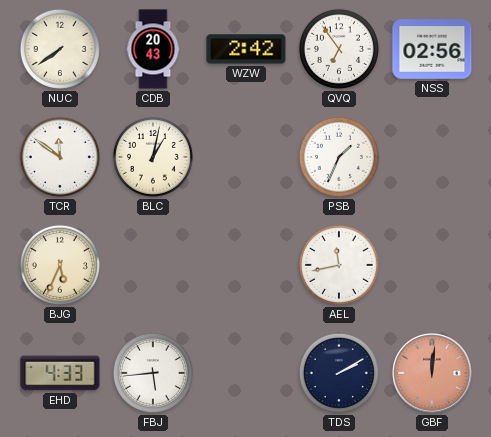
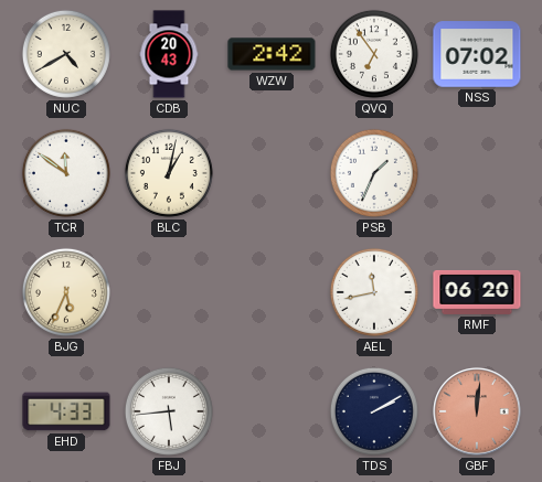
NUC: 7:39 -> 4:40
NSS: 02:56 -> 07:02
RMF: none -> 06:20
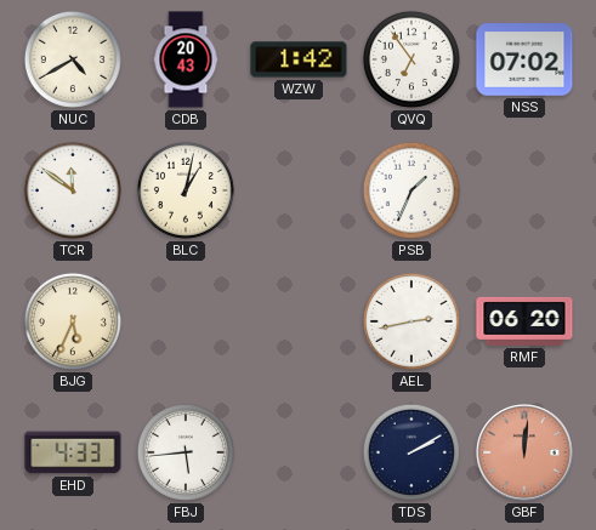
WZW: 2:42 -> 1:42
AEL: 11:43 -> 2:43
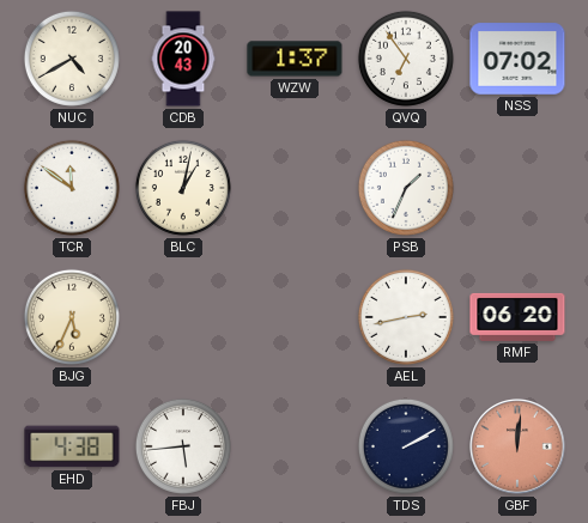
WZW: 1:42 -> 1:37
EHD: 4:33 -> 4:38
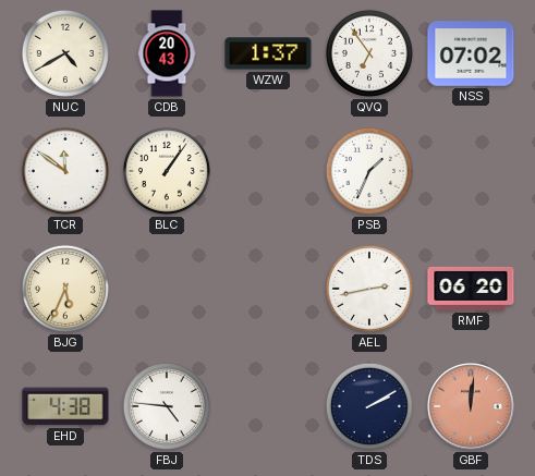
BLC: 1:02 -> 1:06
FBJ: 5:44 -> 4:46
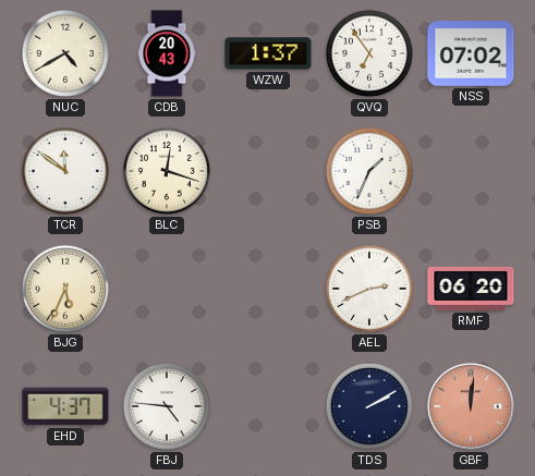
BLC: 1:06 -> 12:18
AEL: 2:43 -> 2:41
EHD: 4:38 -> 4:37
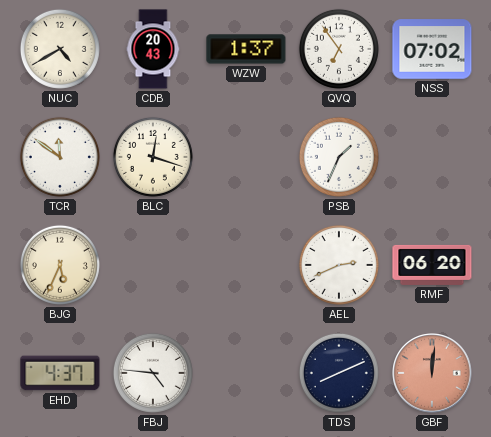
TDS: 2:10 -> 8:11
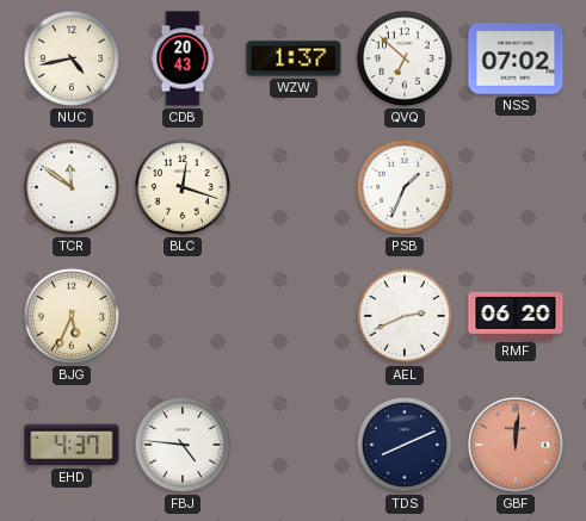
NUC: 4:40 -> 4:43
QVQ: 6:54 -> 6:52
